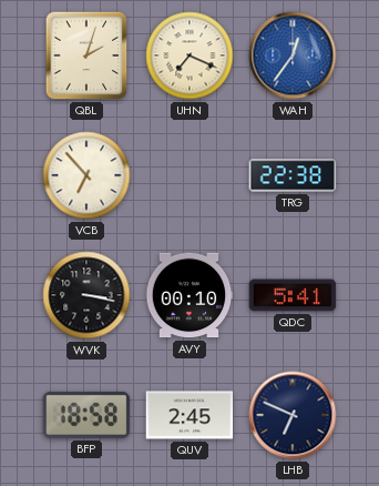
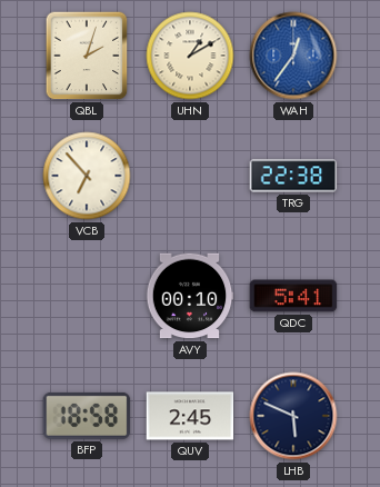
UHN: 7:19 -> 1:10
WVK: 3:17 -> none
LHB: 6:49 -> 5:49
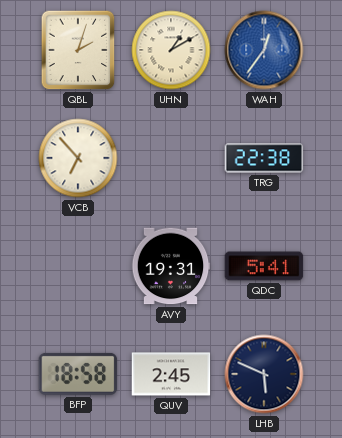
AVY: 00:10 -> 19:31
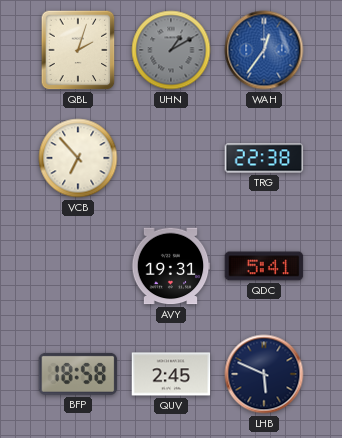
UHN dial: cream -> grey
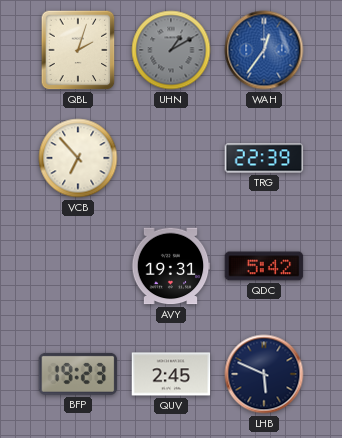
TRG: 22:38 -> 22:39
QDC: 5:41 -> 5:42
BFP: 18:58 -> 19:23
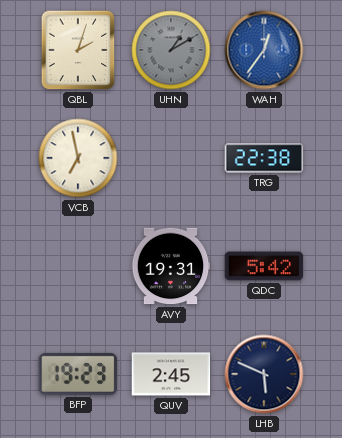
VCB: 6:53 -> 6:58
TRG: 22:39 -> 22:38
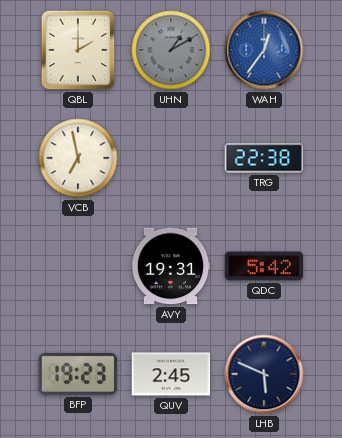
QBL: 2:03 -> 2:00
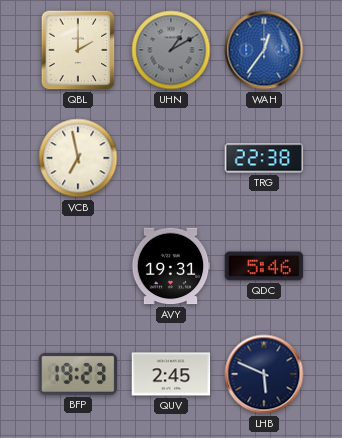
QDC: 5:42 -> 5:46
